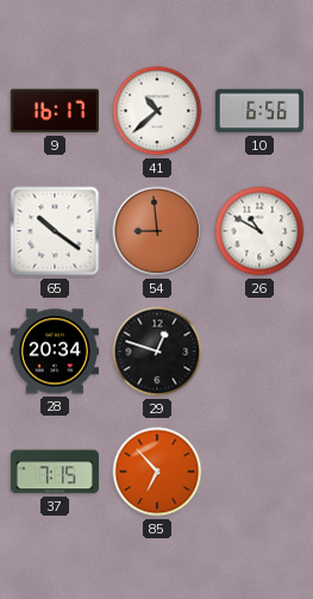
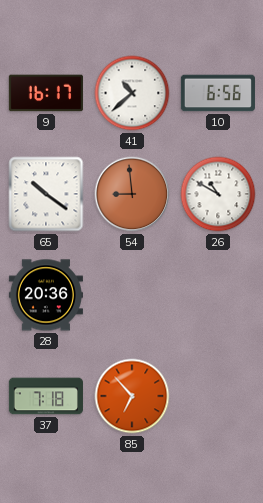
28: 20:34 -> 20:36
29: 12:48 -> none
37: 7:15 -> 7:18
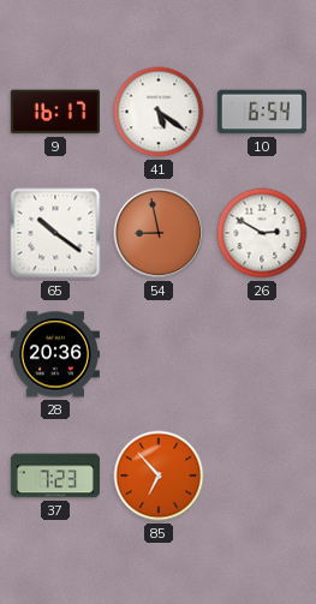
41: 10:38 -> 5:21
10: 6:56 -> 6:54
54: 8:59 -> 8:58
26: 10:50 -> 2:50
37: 7:18 -> 7:23
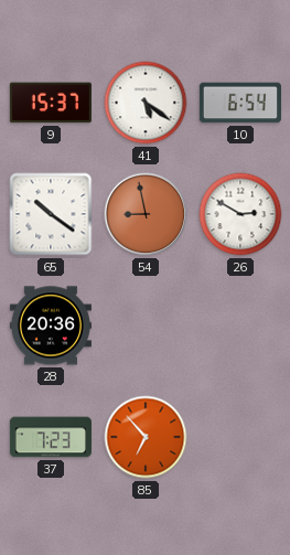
9: 16:17 -> 15:37
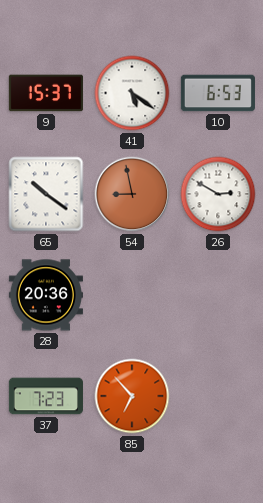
10: 6:54 -> 6:53
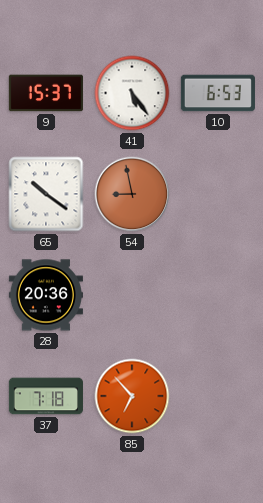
41: 5:21 -> 5:24
26: 2:50 -> none
37: 7:23 -> 7:18
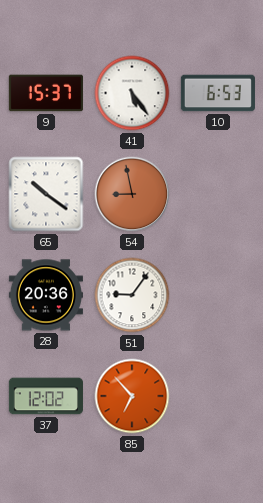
51: none -> 9:06
37: 7:18 -> 12:02
